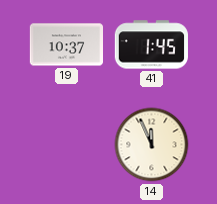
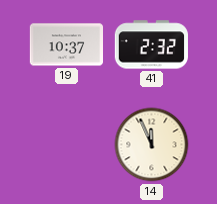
41: 1:45 -> 2:32
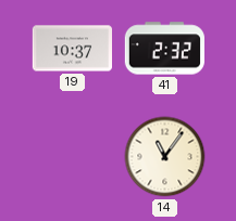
14: 11:56 -> 11:06
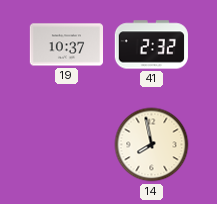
14: 11:06 -> 7:58
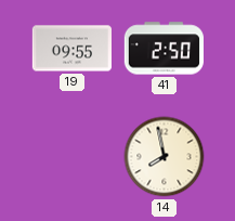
19: 10:37 -> 09:55
41: 2:32 -> 2:50
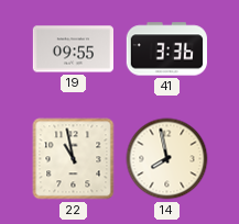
41: 2:50 -> 3:36
22: none -> 10:58
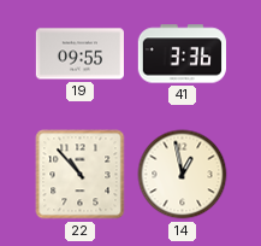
22: 10:58 -> 10:53
14: 7:58 -> 12:58
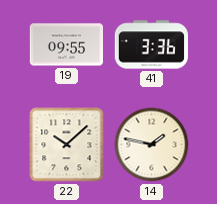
22: 10:53 -> 10:08
14: 12:58 -> 1:47
